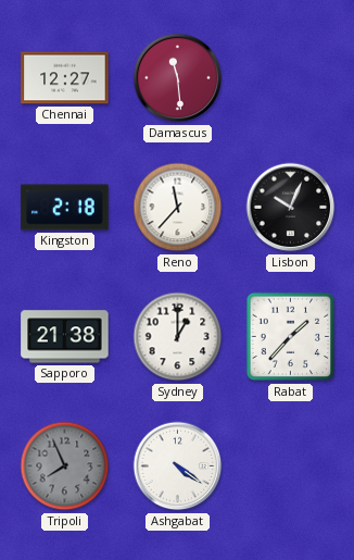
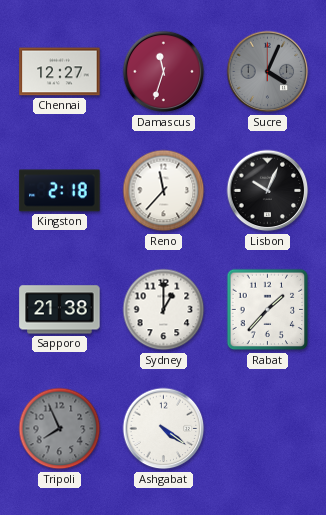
Damascus: 11:29 -> 11:33
Sucre: none -> 4:04
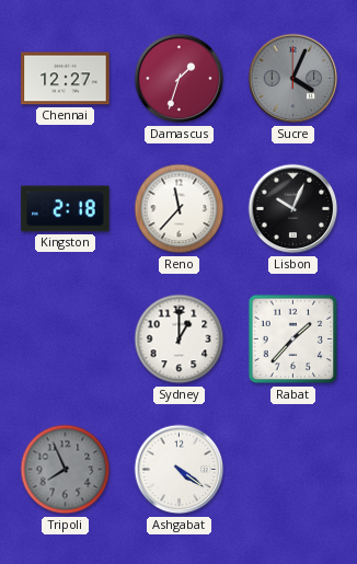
Damascus: 11:33 -> 1:33
Sapporo: 21:38 -> none
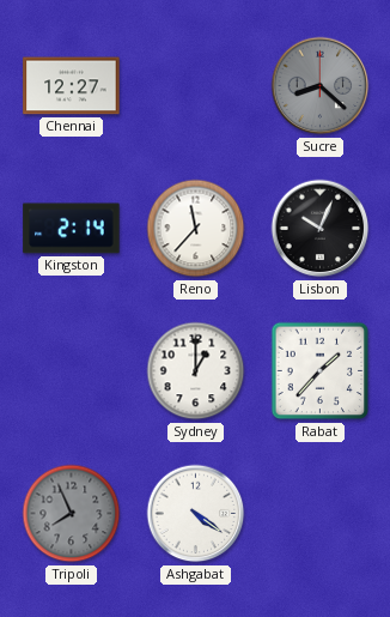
Damascus: 1:33 -> none
Sucre: 4:04 -> 8:22
Kingston: 2:18 -> 2:14
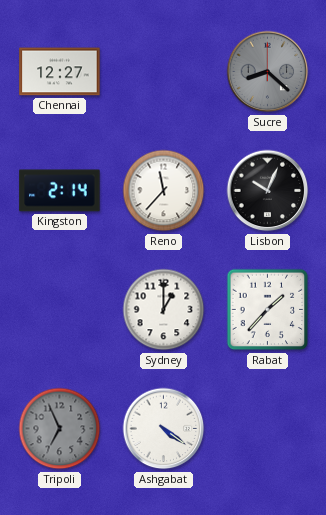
Tripoli: 7:56 -> 6:56
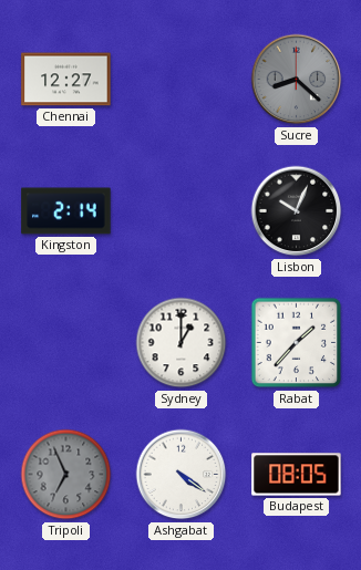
Reno: 11:37 -> none
Budapest: none -> 08:05
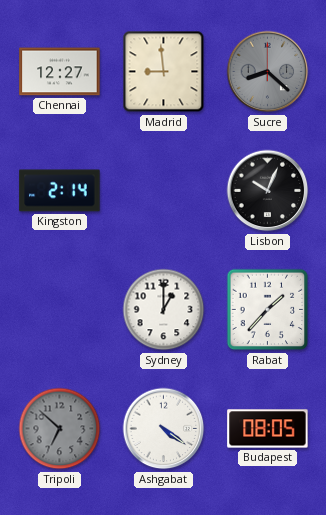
Madrid: none -> 8:59
Tripoli: 6:56 -> 6:52
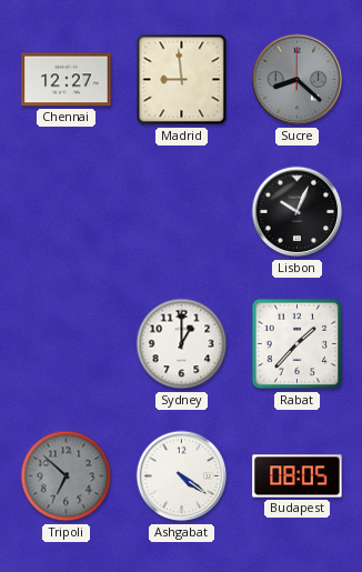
Kingston: 2:14 -> none
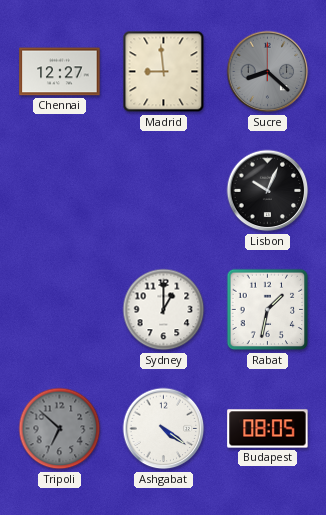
Rabat: 1:37 -> 1:32
